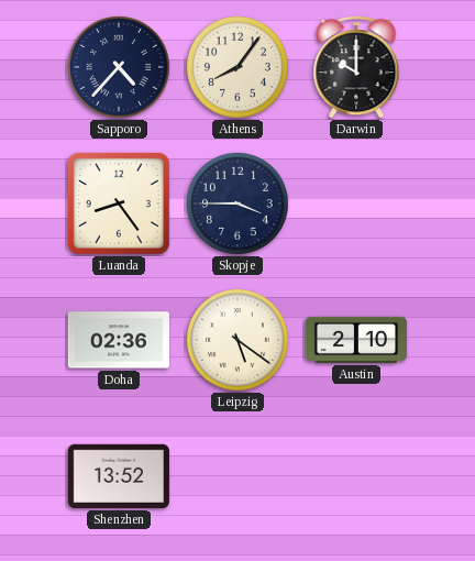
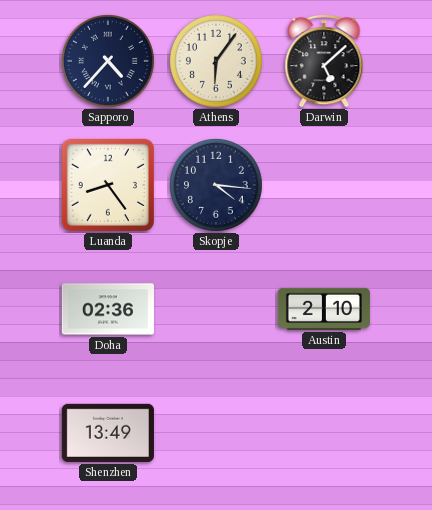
Athens: 8:06 -> 6:06
Darwin: 10:00 -> 5:08
Skopje: 3:45 -> 4:16
Leipzig: 5:21 -> none
Shenzhen: 13:52 -> 13:49
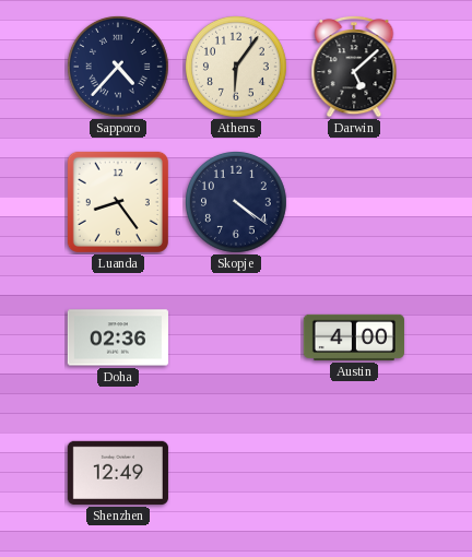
Skopje: 4:16 -> 4:21
Austin: 2:10 -> 4:00
Shenzhen: 13:49 -> 12:49
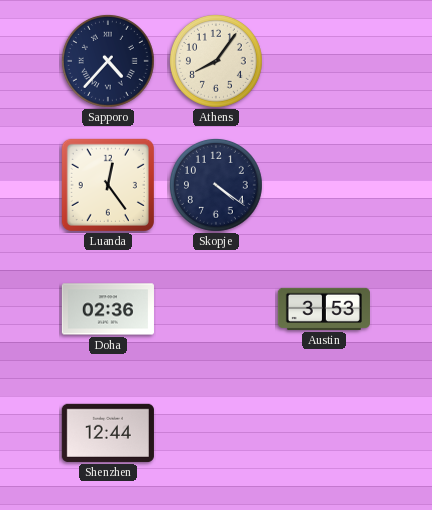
Athens: 6:06 -> 8:06
Darwin: 5:08 -> none
Luanda: 8:24 -> 12:24
Austin: 4:00 -> 3:53
Shenzhen: 12:49 -> 12:44
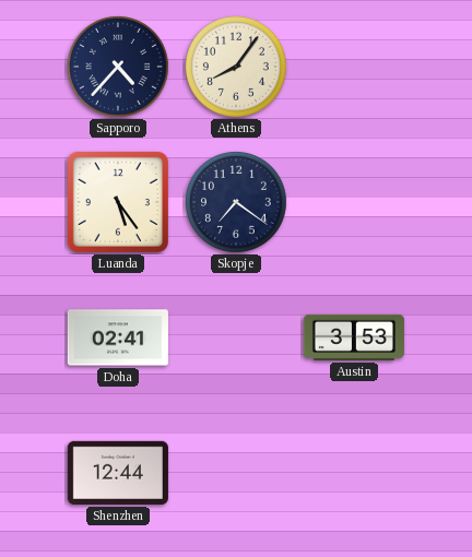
Luanda: 12:24 -> 5:24
Skopje: 4:21 -> 7:21
Doha: 02:36 -> 02:41
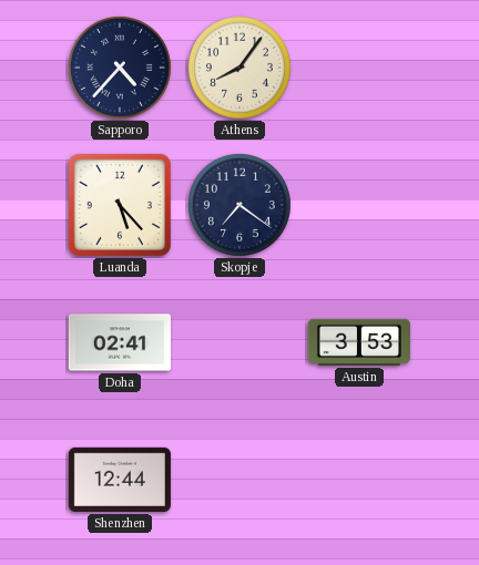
Luanda: 5:24 -> 5:23
